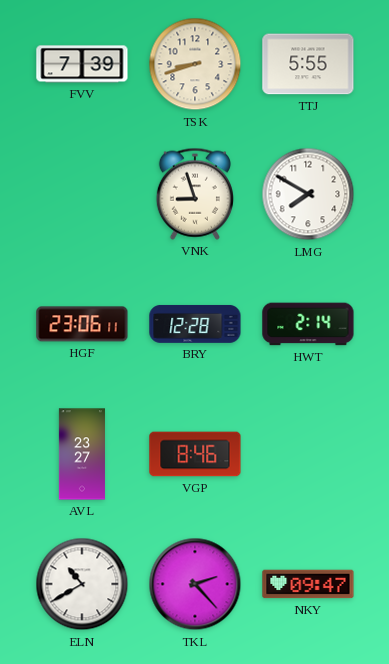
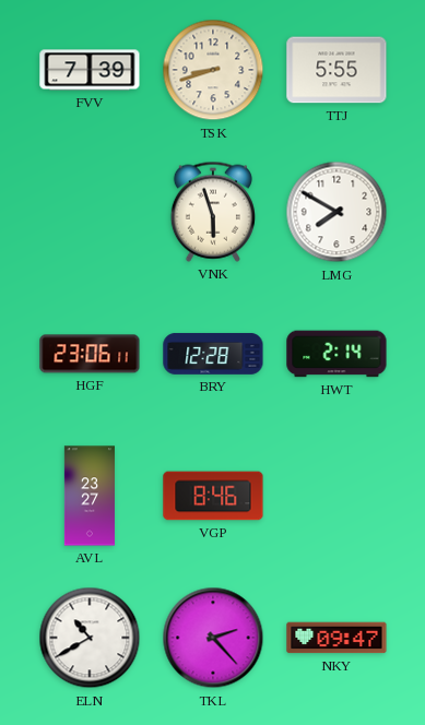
VNK: 8:57 -> 5:57
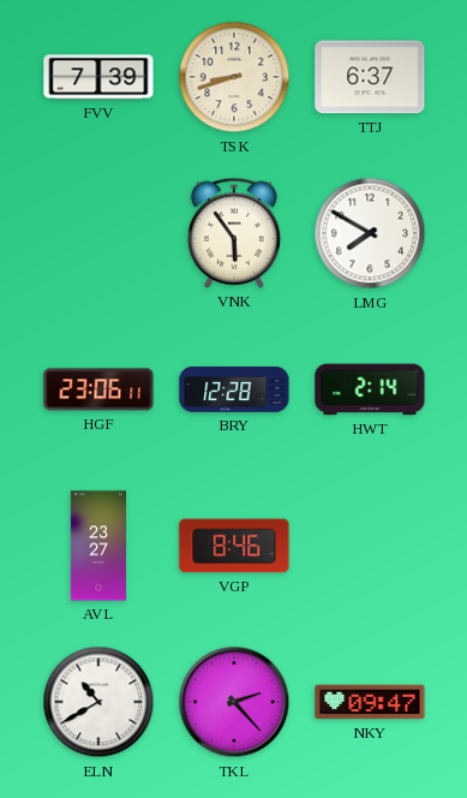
TTJ: 5:55 -> 6:37
VNK: 5:57 -> 5:54
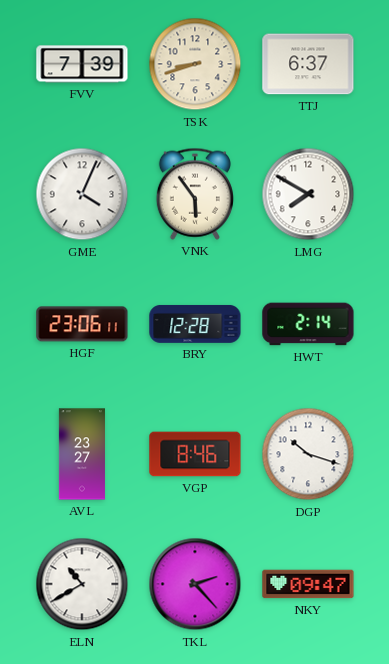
GME: none -> 4:04
DGP: none -> 10:18
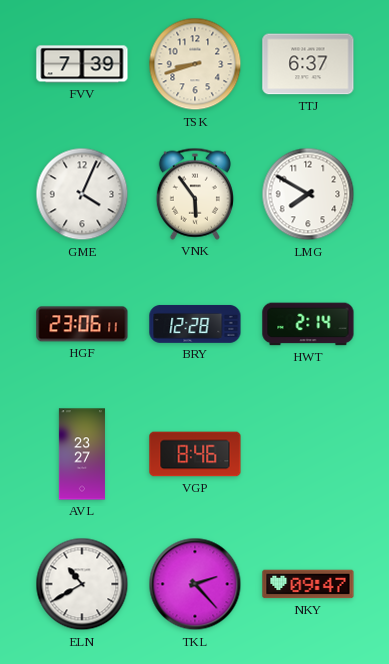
DGP: 10:18 -> none
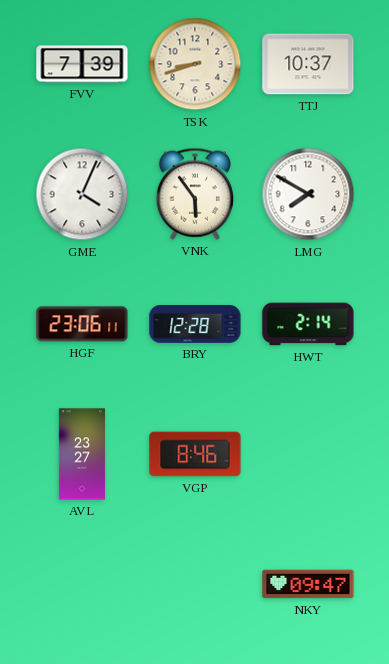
TTJ: 6:37 -> 10:37
ELN: 10:40 -> none
TKL: 2:23 -> none
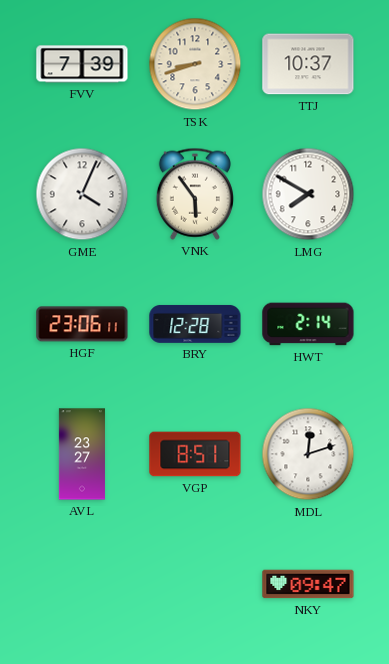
VGP: 8:46 -> 8:51
MDL: none -> 12:12
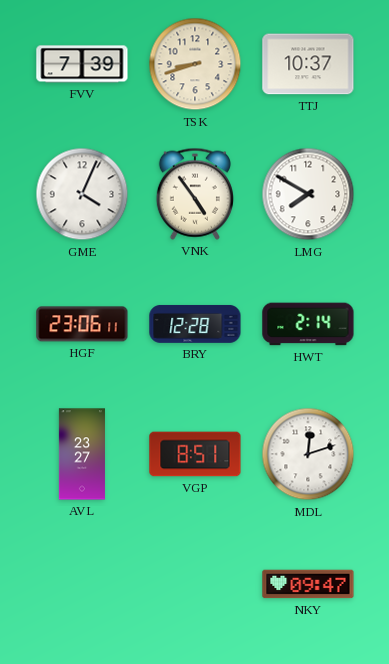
VNK: 5:54 -> 4:54
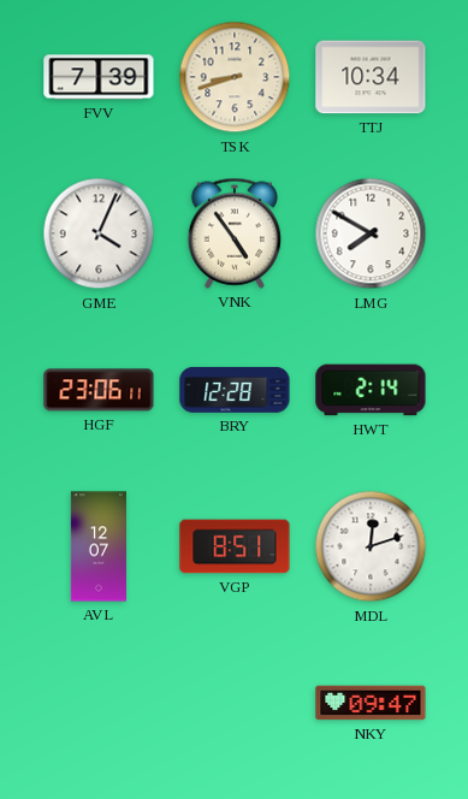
TTJ: 10:37 -> 10:34
AVL: 23:27 -> 12:07
